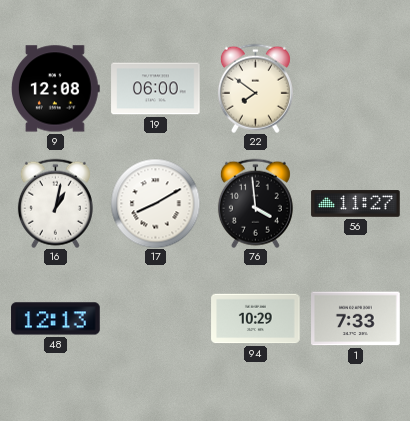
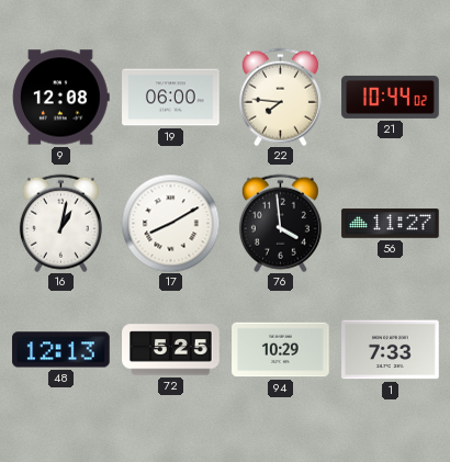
22: 7:51 -> 7:46
21: none -> 10:44
72: none -> 5:25
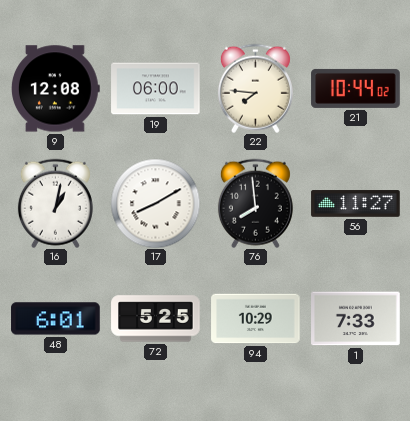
76: 3:59 -> 7:59
48: 12:13 -> 6:01
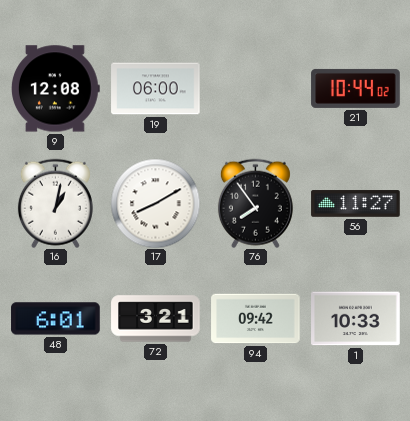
22: 7:46 -> none
76: 7:59 -> 7:54
72: 5:25 -> 3:21
94: 10:29 -> 09:42
1: 7:33 -> 10:33
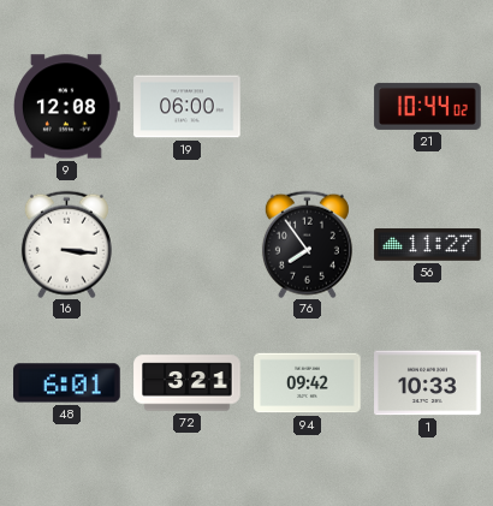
16: 1:02 -> 3:16
17: 8:10 -> none
